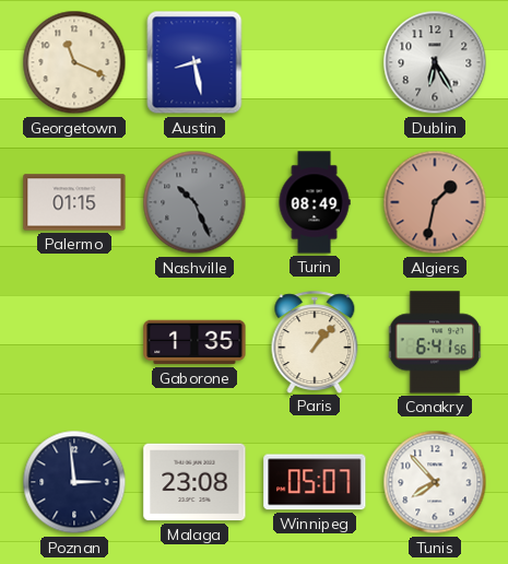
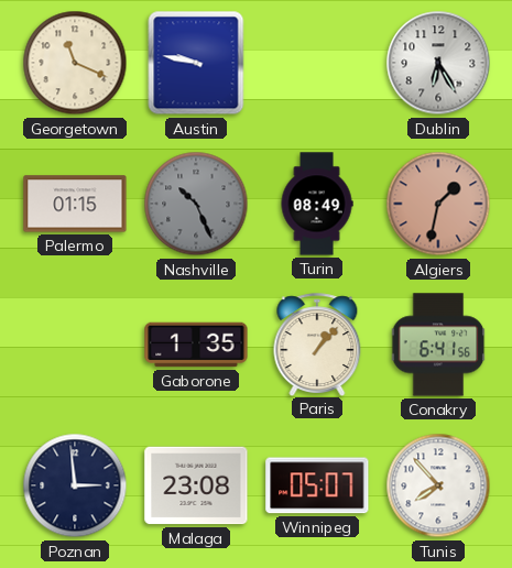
Austin: 8:28 -> 9:47
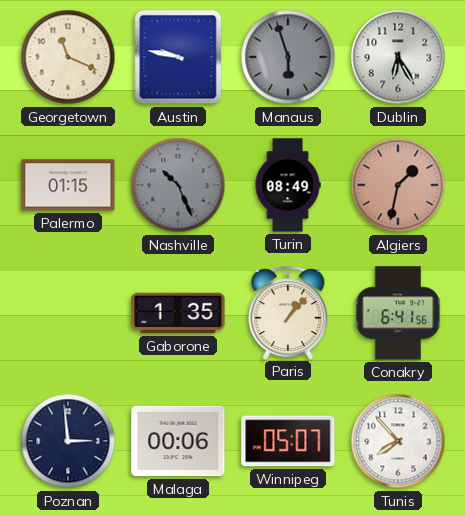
Manaus: none -> 5:57
Malaga: 23:08 -> 00:06
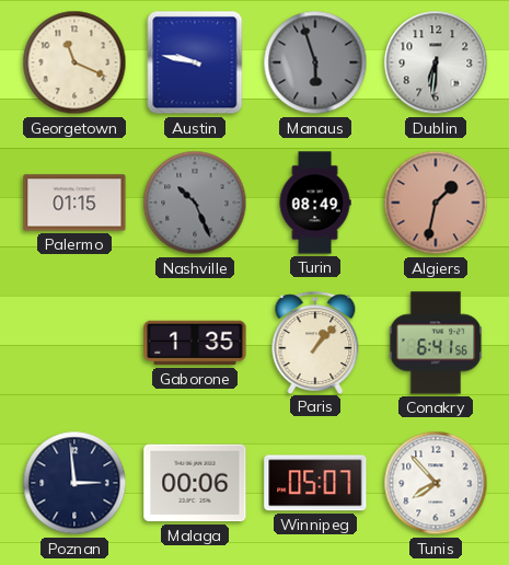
Dublin: 6:25 -> 6:31
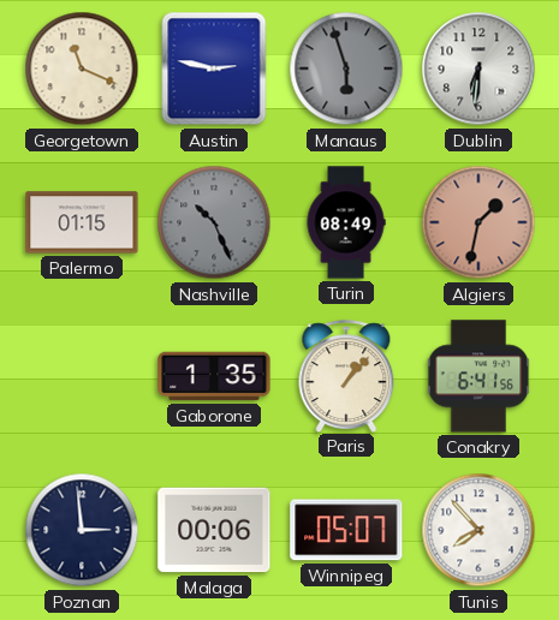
Austin: 9:47 -> 2:47
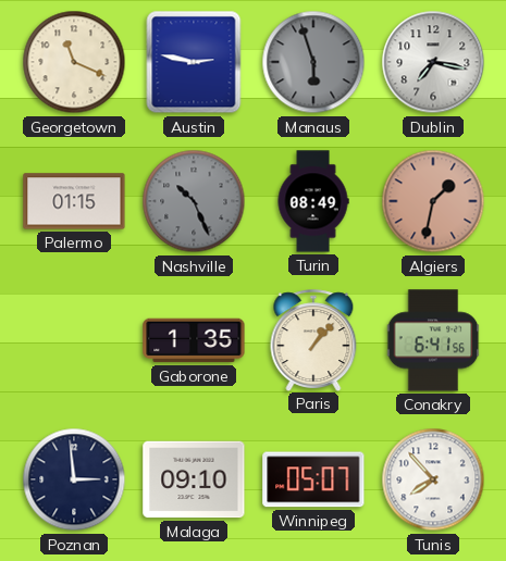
Dublin: 6:31 -> 7:17
Malaga: 00:06 -> 09:10
